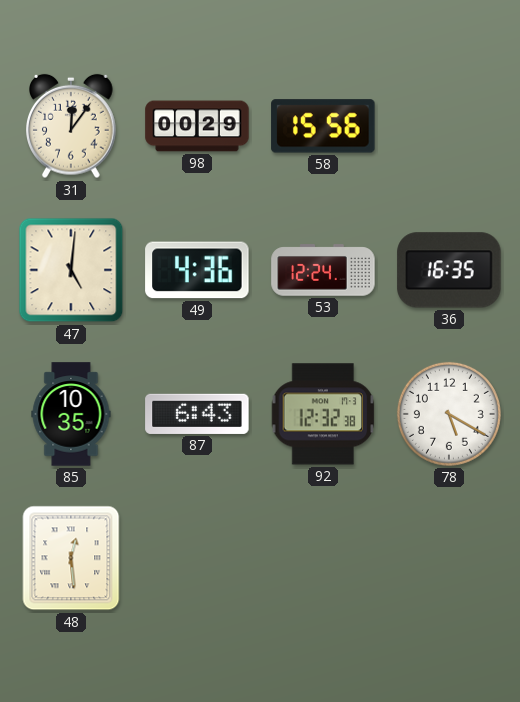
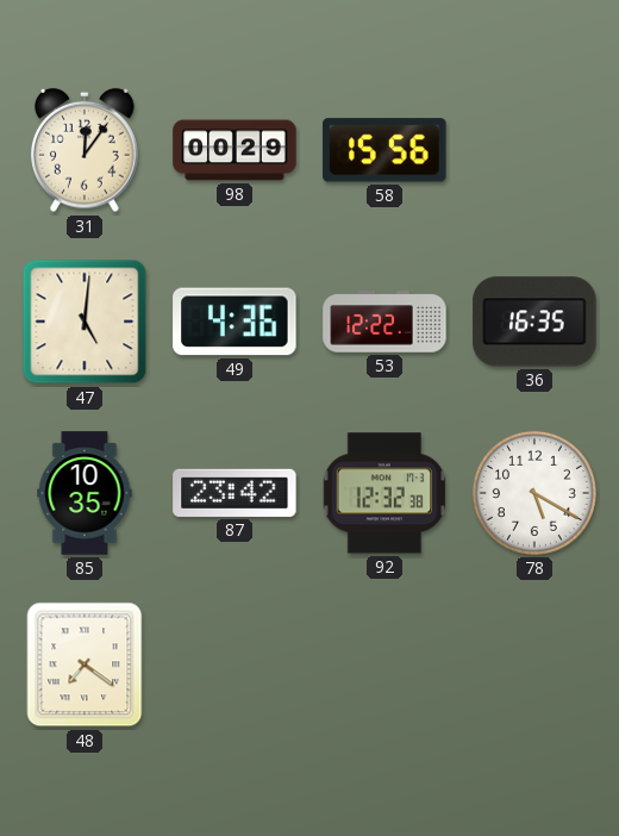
53: 12:24 -> 12:22
87: 6:43 -> 23:42
48: 12:29 -> 7:21
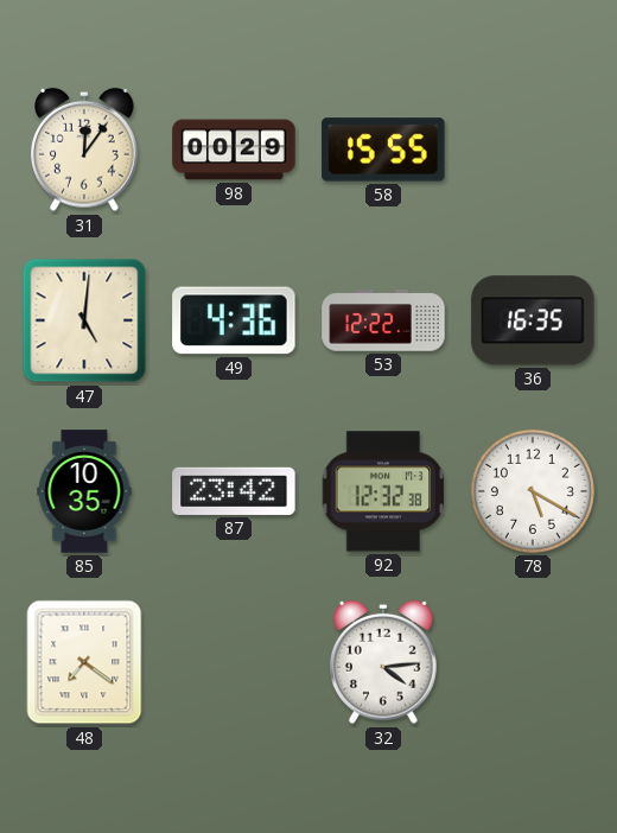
58: 15:56 -> 15:55
32: none -> 4:14
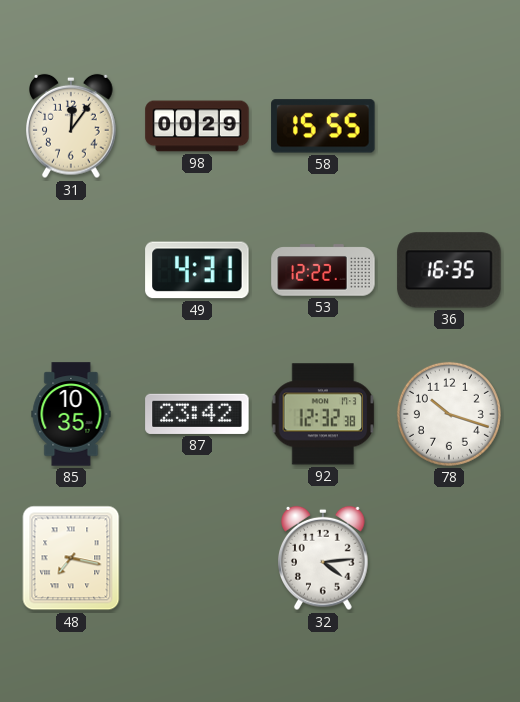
47: 5:01 -> none
49: 4:36 -> 4:31
78: 5:20 -> 10:18
48: 7:21 -> 7:17
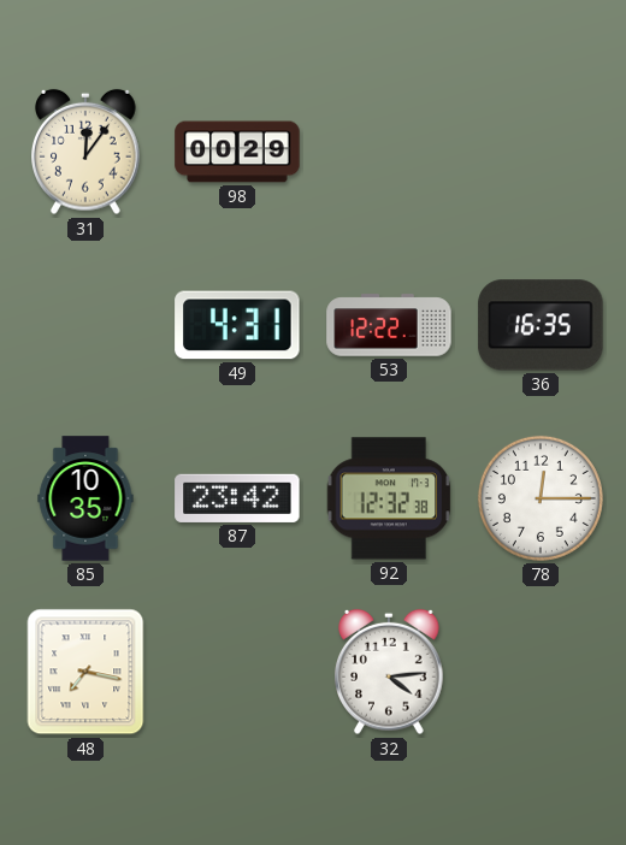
58: 15:55 -> none
78: 10:18 -> 12:15
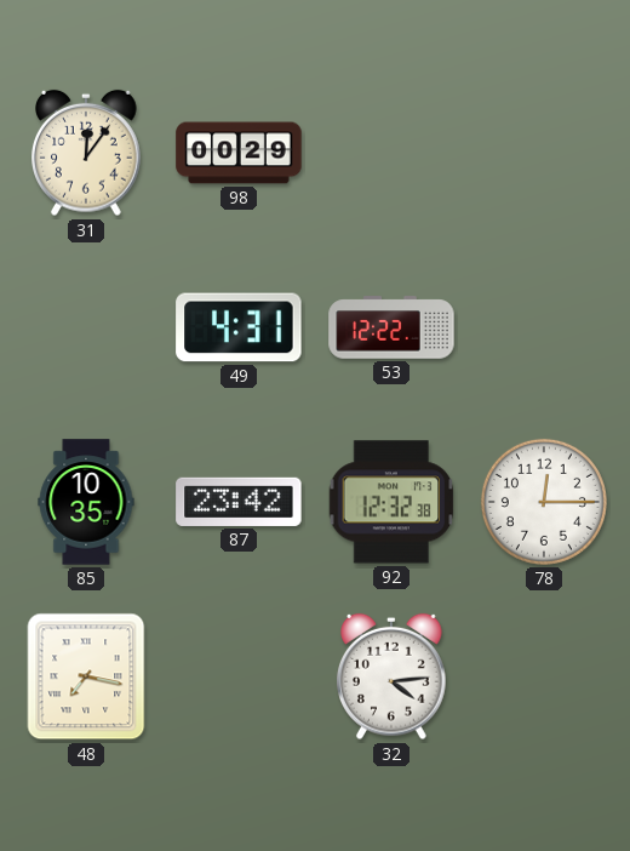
36: 16:35 -> none
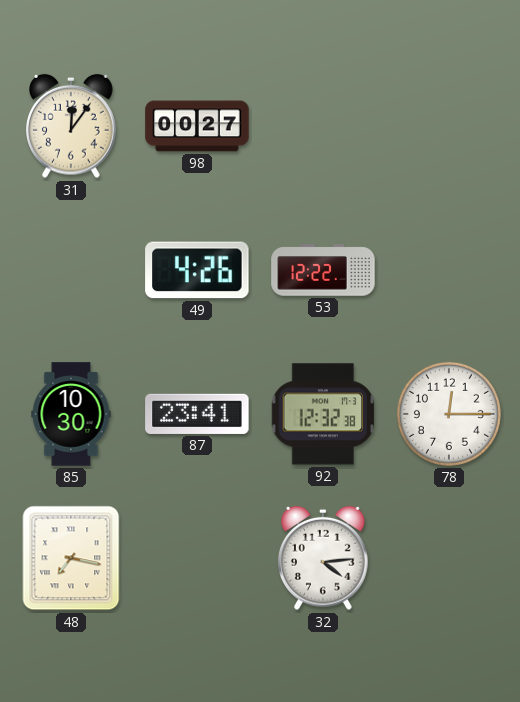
98: 00:29 -> 00:27
49: 4:31 -> 4:26
85: 10:35 -> 10:30
87: 23:42 -> 23:41
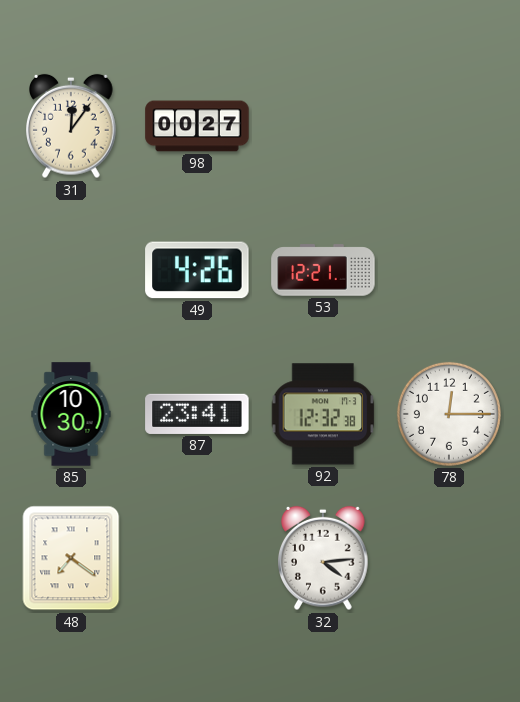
53: 12:22 -> 12:21
48: 7:17 -> 7:21
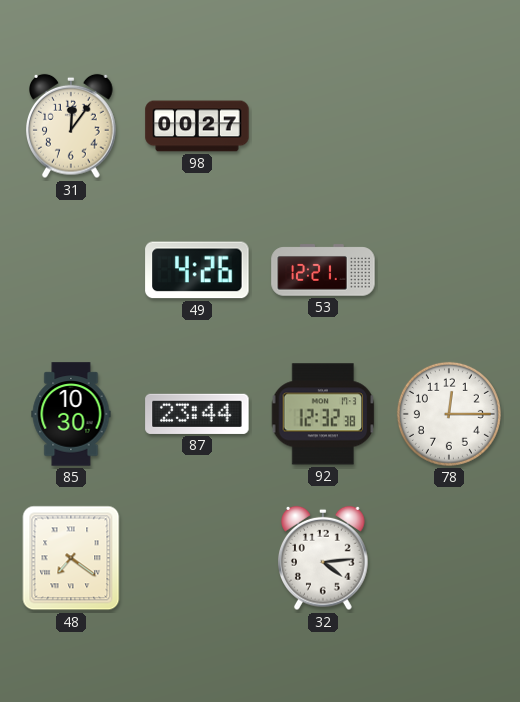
87: 23:41 -> 23:44
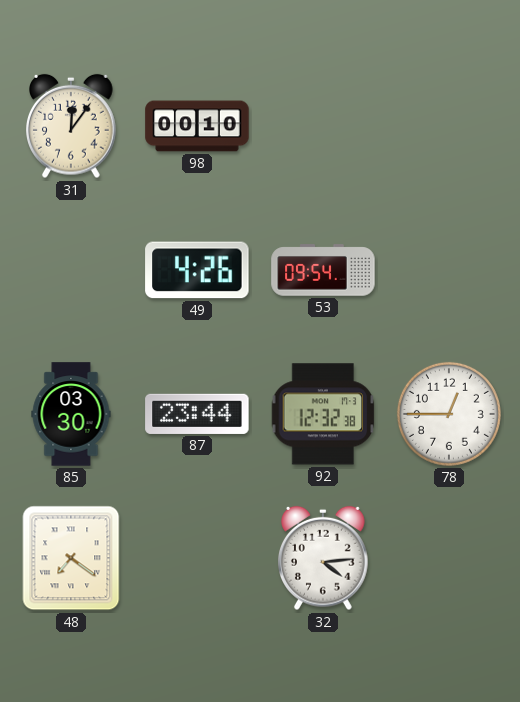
98: 00:27 -> 00:10
53: 12:21 -> 09:54
85: 10:30 -> 03:30
78: 12:15 -> 12:45
